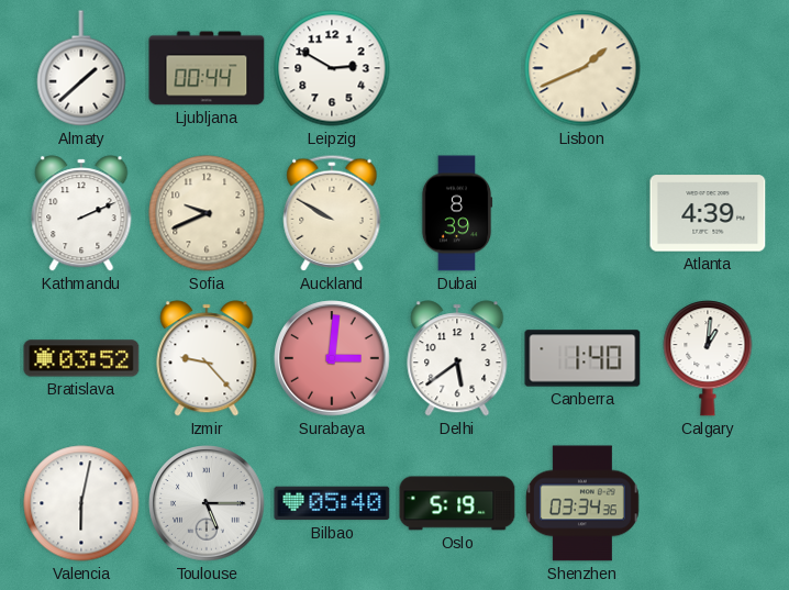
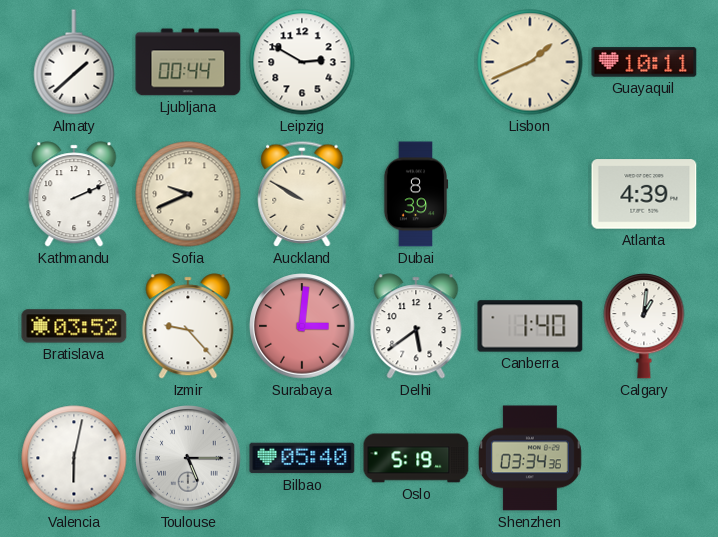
Guayaquil: none -> 10:11
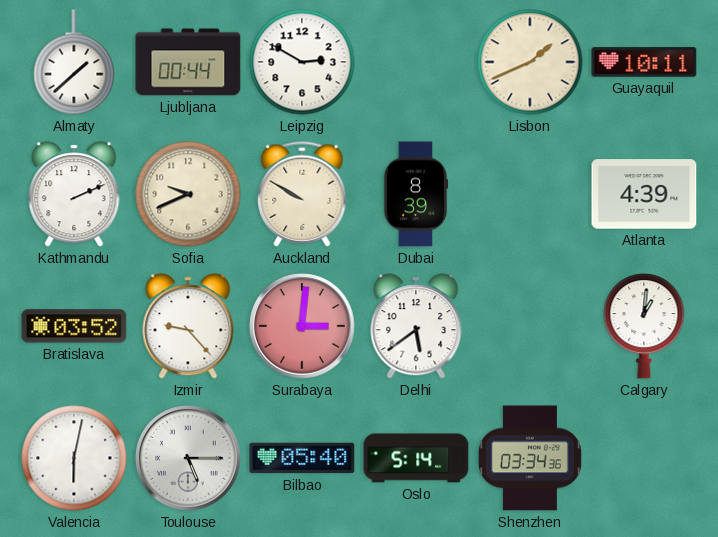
Canberra: 1:40 -> none
Oslo: 5:19 -> 5:14
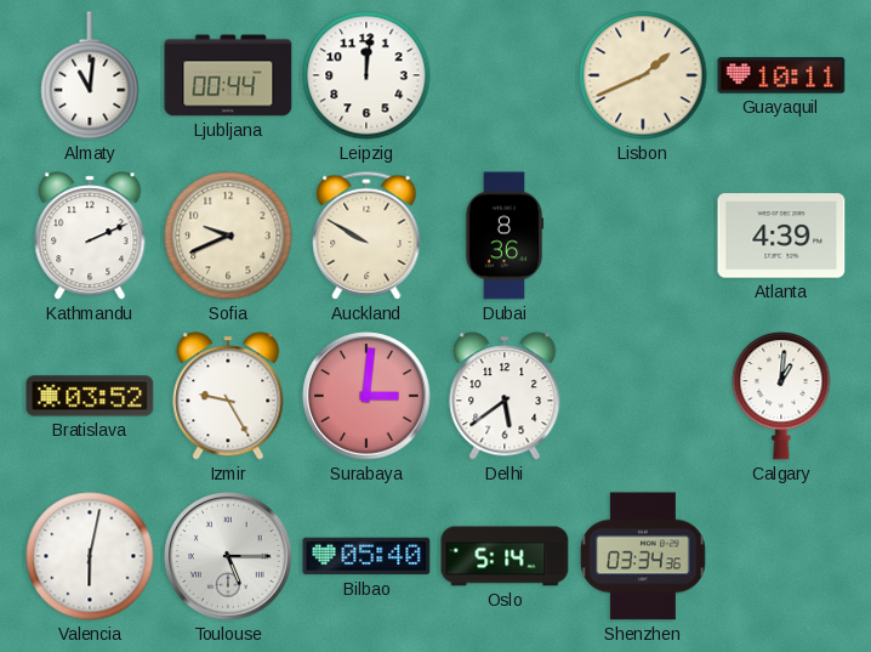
Almaty: 1:38 -> 11:01
Leipzig: 2:50 -> 12:01
Dubai: 8:39 -> 8:36
Izmir: 9:23 -> 9:25
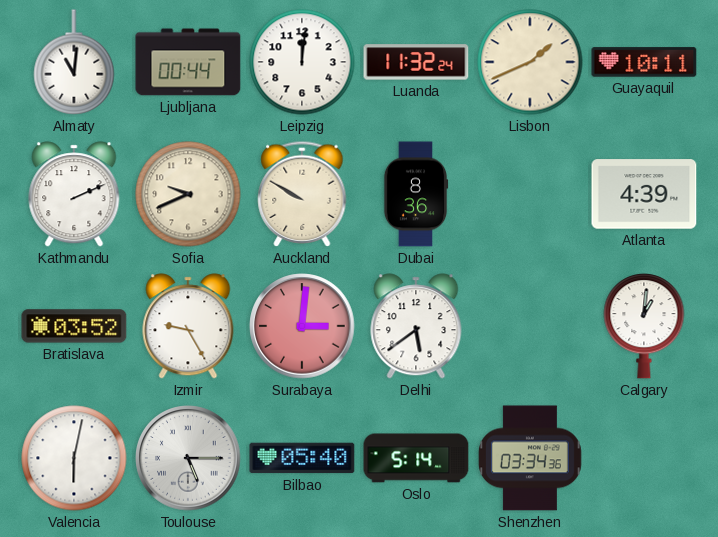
Luanda: none -> 11:32
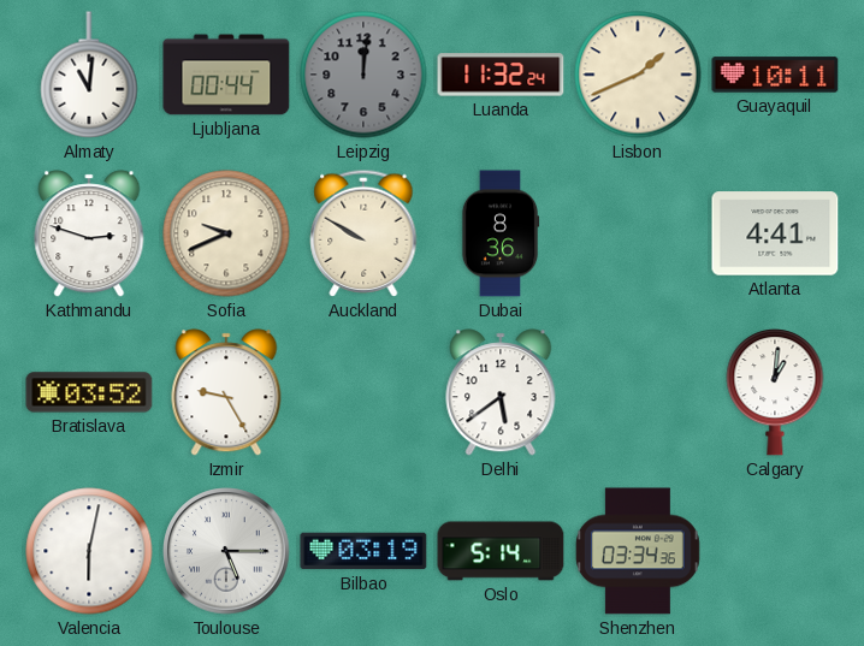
Leipzig dial: white -> grey
Kathmandu: 2:11 -> 2:48
Atlanta: 4:39 -> 4:41
Surabaya: 3:01 -> none
Bilbao: 05:40 -> 03:19
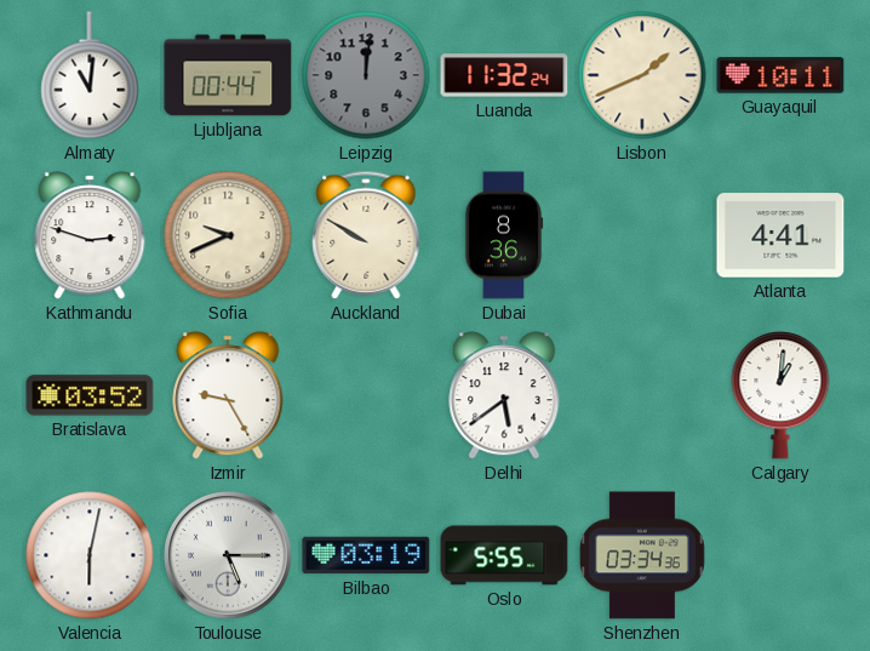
Oslo: 5:14 -> 5:55
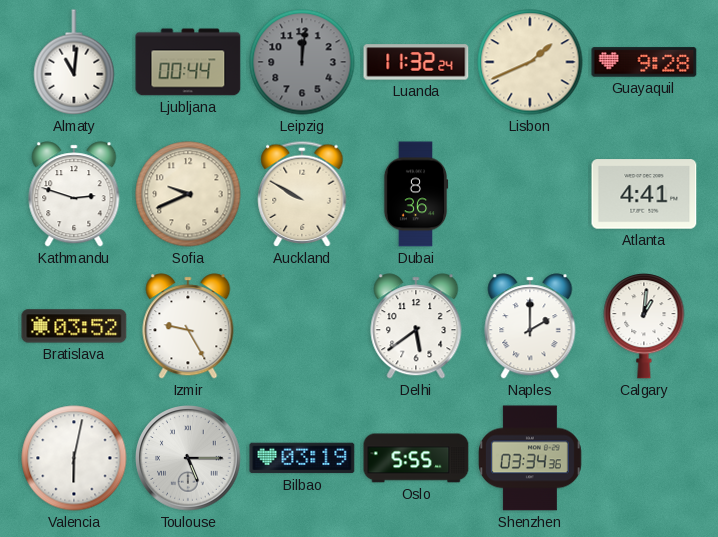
Guayaquil: 10:11 -> 9:28
Naples: none -> 2:00
